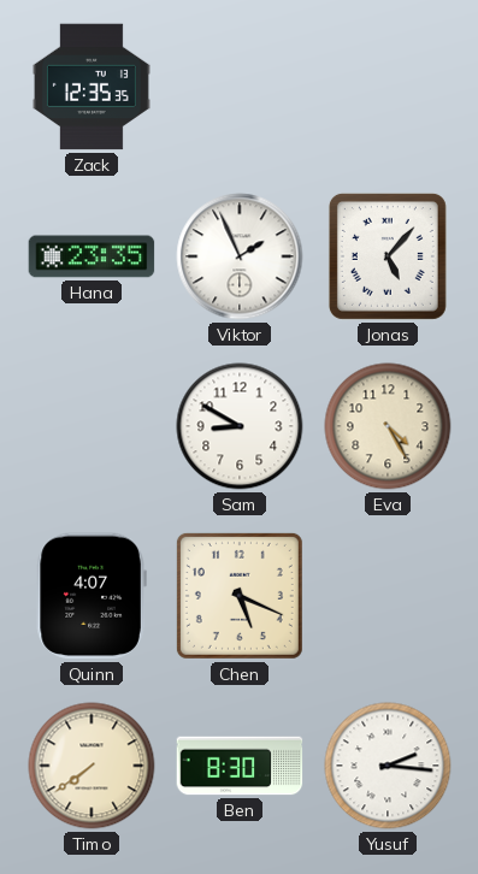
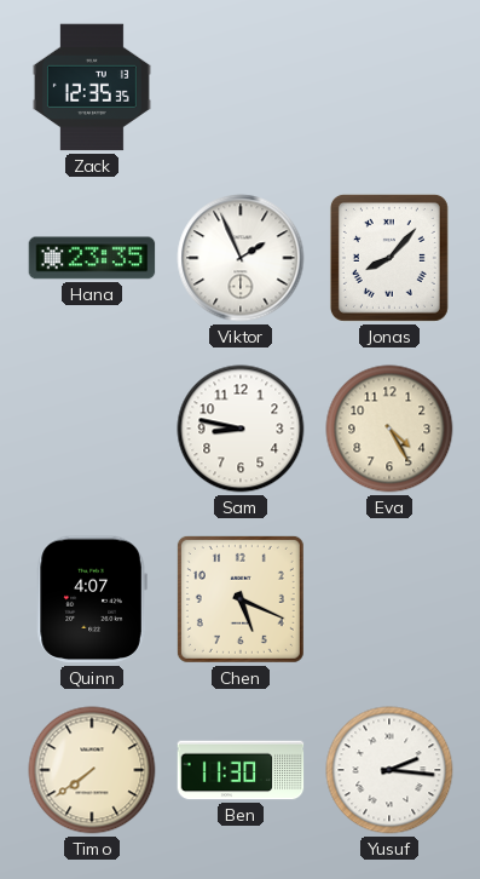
Jonas: 5:07 -> 8:07
Sam: 8:50 -> 8:47
Ben: 8:30 -> 11:30
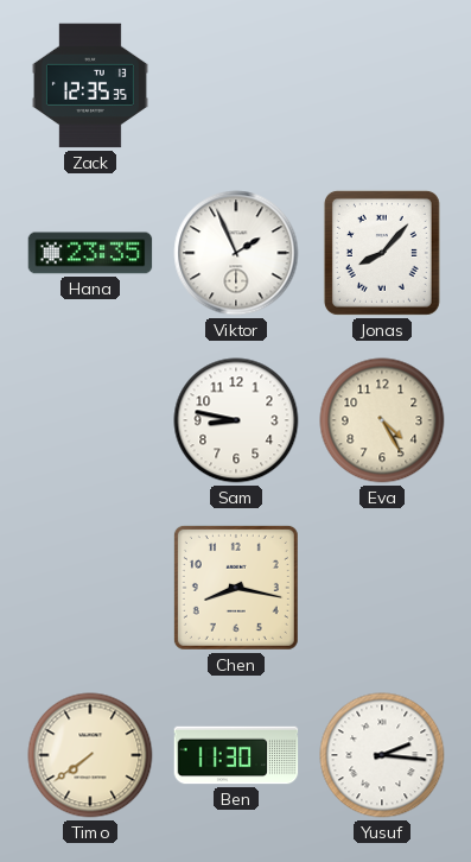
Quinn: 4:07 -> none
Chen: 5:19 -> 8:17
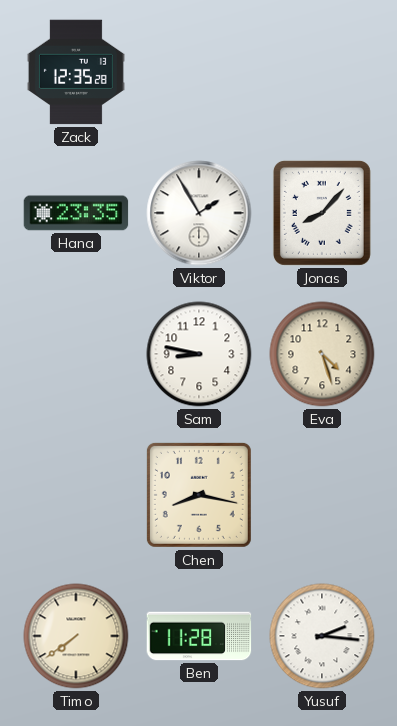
Zack: 12:35:35 -> 12:35:28
Viktor: 1:56 -> 1:55
Eva: 4:25 -> 4:27
Ben: 11:30 -> 11:28
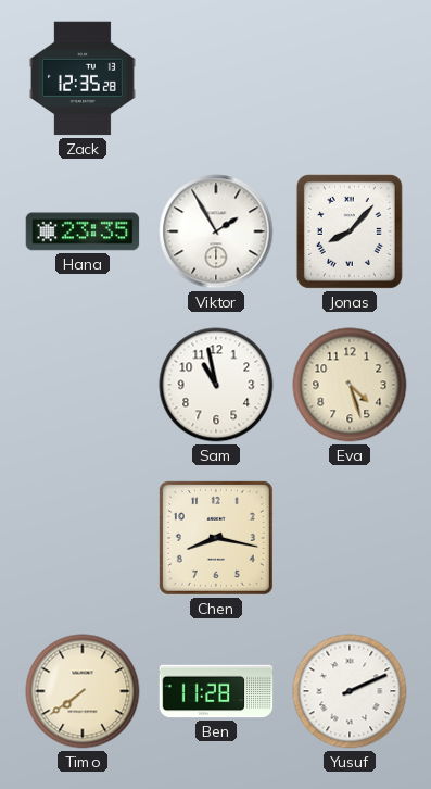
Sam: 8:47 -> 10:58
Yusuf: 2:16 -> 2:11
